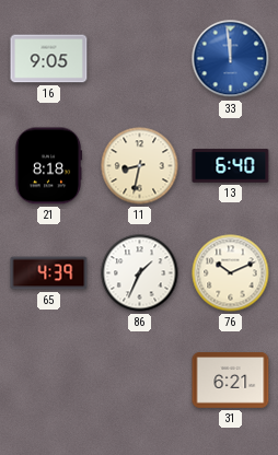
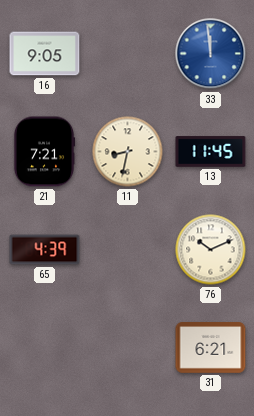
21: 8:18 -> 7:21
13: 6:40 -> 11:45
86: 1:34 -> none
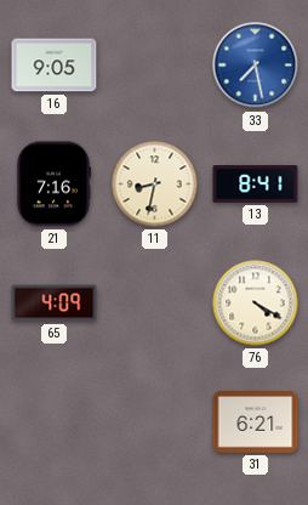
33: 11:59 -> 7:28
21: 7:21 -> 7:16
13: 11:45 -> 8:41
65: 4:39 -> 4:09
76: 10:11 -> 4:20
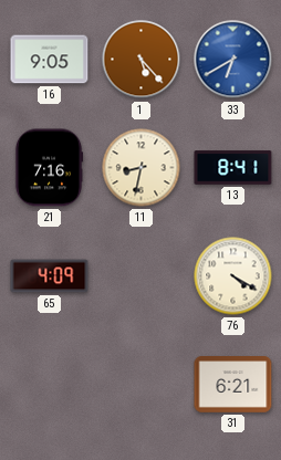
1: none -> 5:23
33: 7:28 -> 6:40
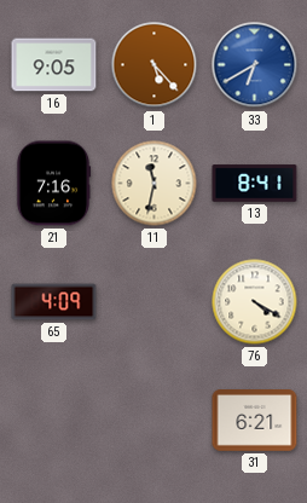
11: 8:32 -> 11:32
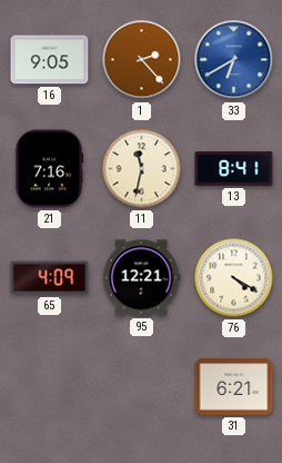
1: 5:23 -> 2:23
95: none -> 12:21
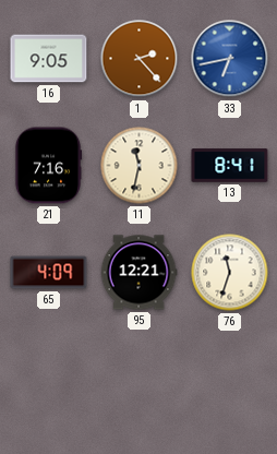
33: 6:40 -> 6:43
76: 4:20 -> 11:33
31: 6:21 -> none
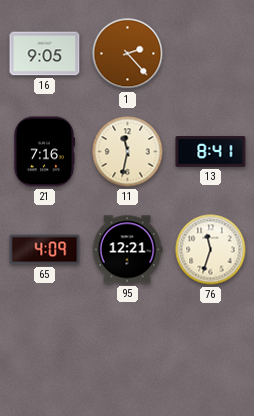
33: 6:43 -> none
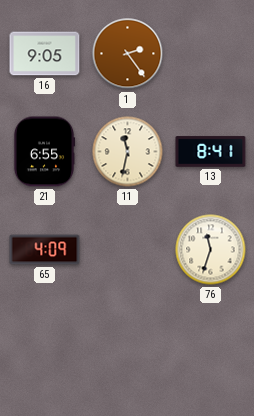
1: 2:23 -> 2:24
21: 7:16 -> 6:55
95: 12:21 -> none
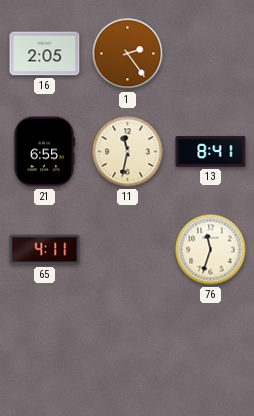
16: 9:05 -> 2:05
65: 4:09 -> 4:11
